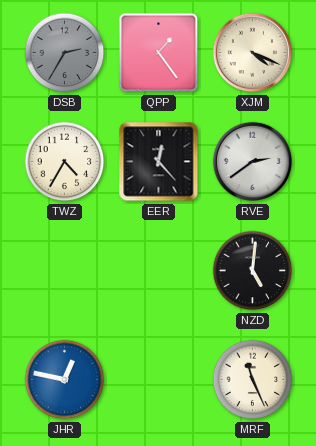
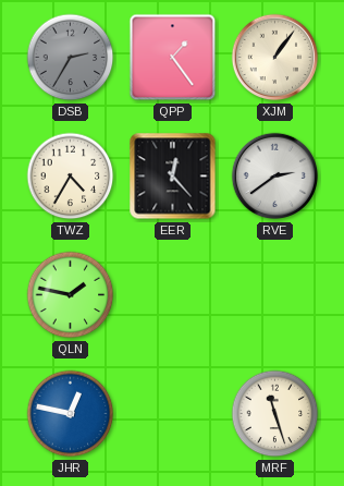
XJM: 4:19 -> 1:06
QLN: none -> 1:47
NZD: 5:01 -> none
MRF: 11:26 -> 11:27
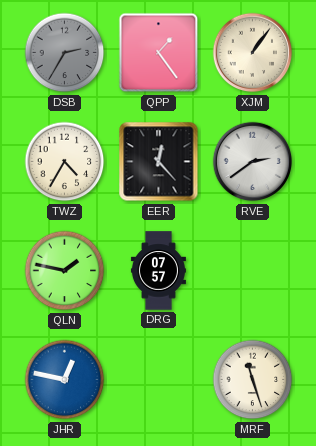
DRG: none -> 07:57
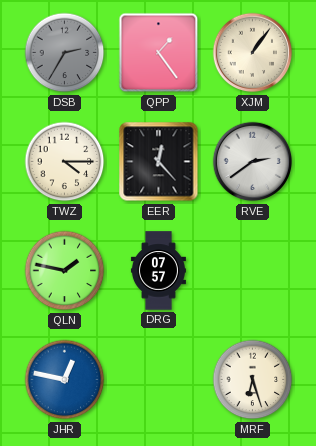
TWZ: 4:35 -> 4:15
MRF: 11:27 -> 6:27
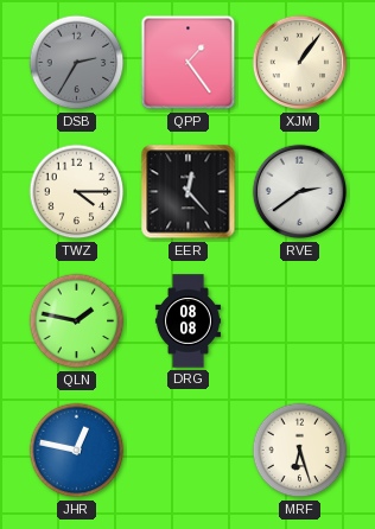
DRG: 07:57 -> 08:08
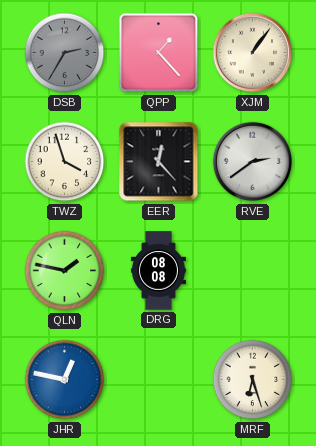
QPP: 1:24 -> 1:23
TWZ: 4:15 -> 3:57
